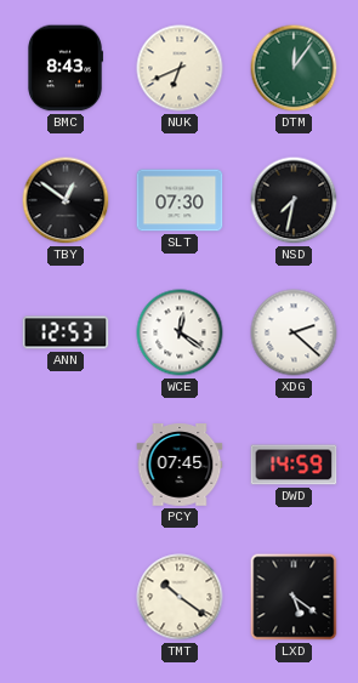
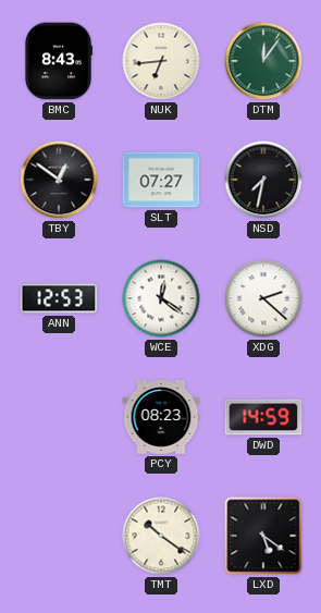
NUK: 6:41 -> 6:44
SLT: 07:30 -> 07:27
PCY: 07:45 -> 08:23
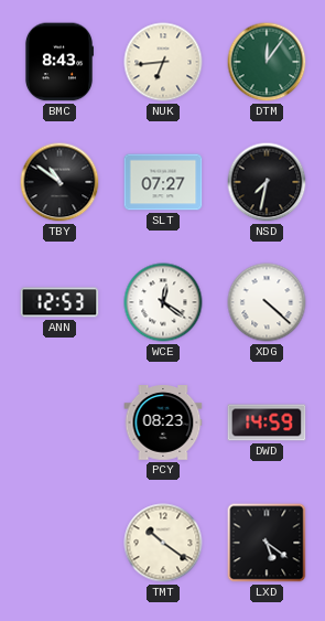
TBY: 12:51 -> 10:51
XDG: 2:22 -> 4:22
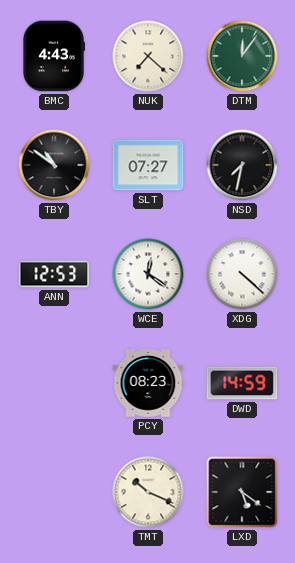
BMC: 8:43 -> 4:43
NUK: 6:44 -> 7:22
TMT: 10:21 -> 10:19
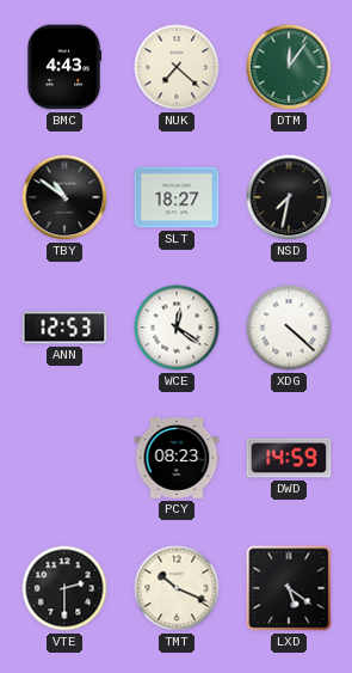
SLT: 07:27 -> 18:27
VTE: none -> 2:30
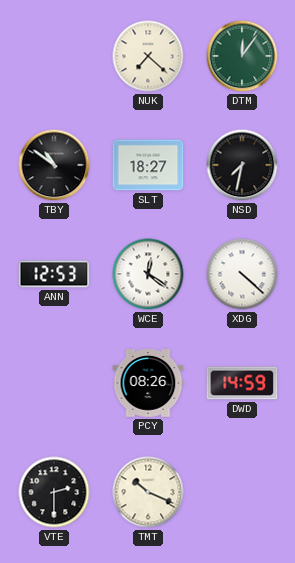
BMC: 4:43 -> none
PCY: 08:23 -> 08:26
LXD: 5:21 -> none
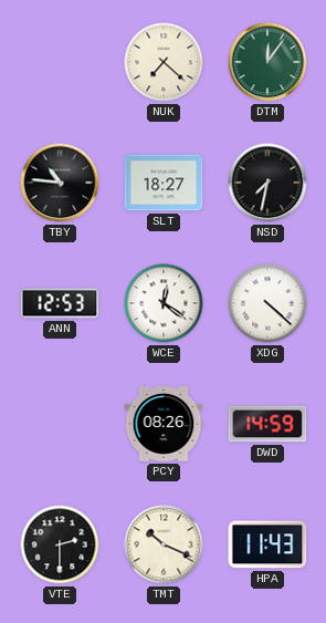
TBY: 10:51 -> 10:46
HPA: none -> 11:43
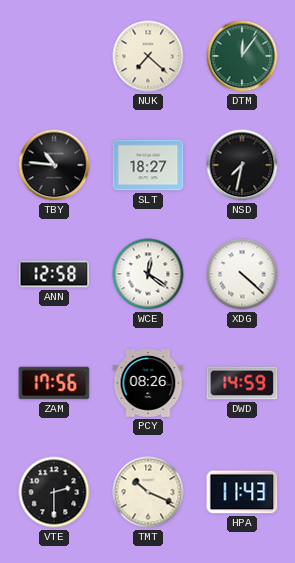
ANN: 12:53 -> 12:58
ZAM: none -> 17:56
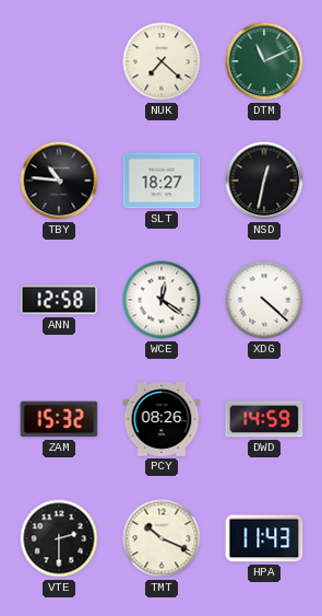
DTM: 12:06 -> 11:11
NSD: 7:32 -> 12:32
ZAM: 17:56 -> 15:32
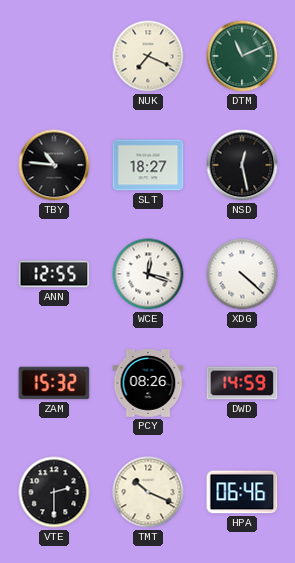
NUK: 7:22 -> 7:19
NSD: 12:32 -> 12:28
ANN: 12:58 -> 12:55
WCE: 12:21 -> 12:18
HPA: 11:43 -> 06:46
